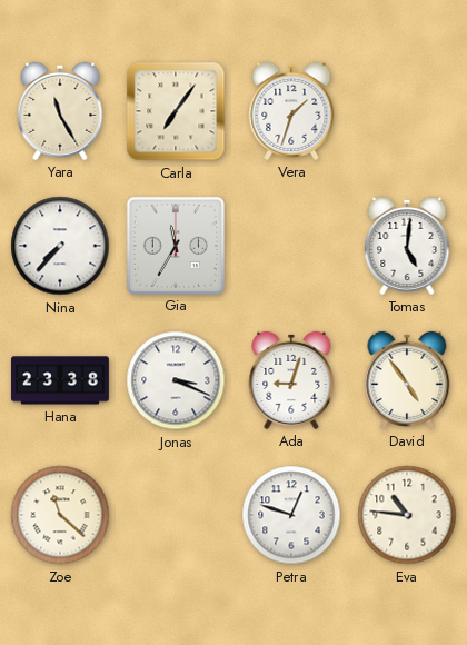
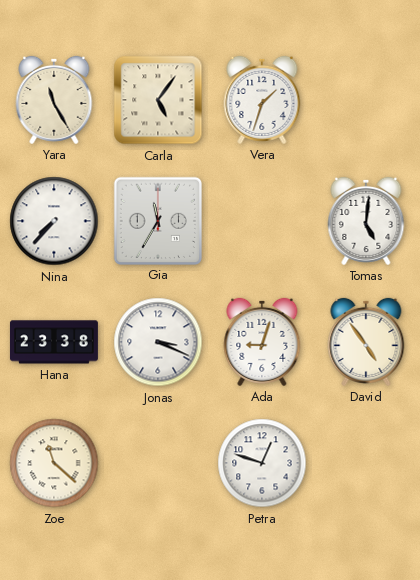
Carla: 7:06 -> 5:06
Eva: 10:46 -> none
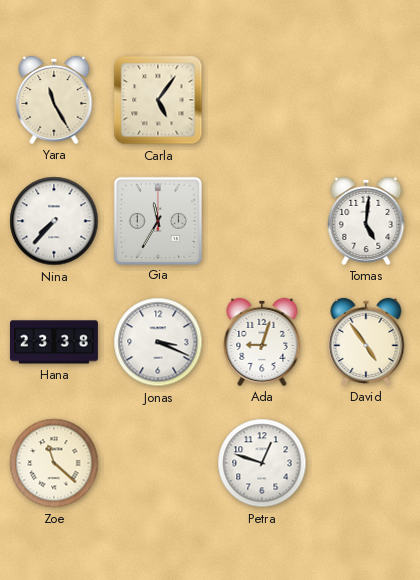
Vera: 1:33 -> none
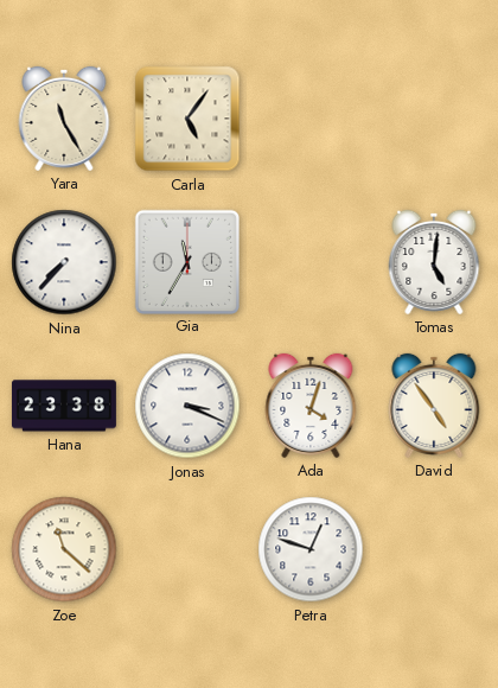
Ada: 9:03 -> 4:03
